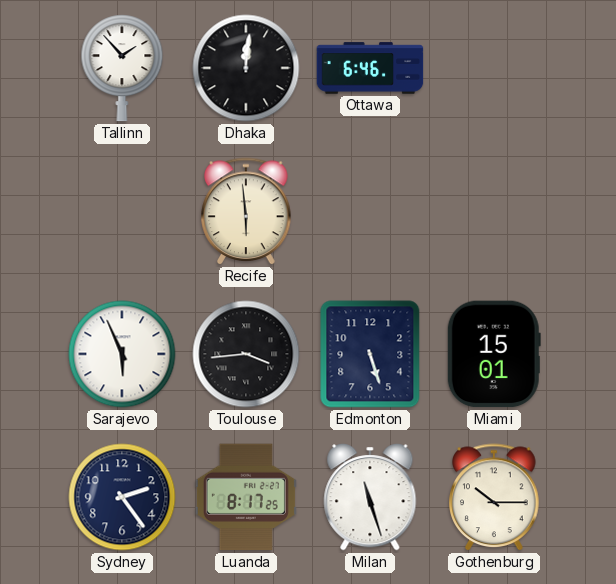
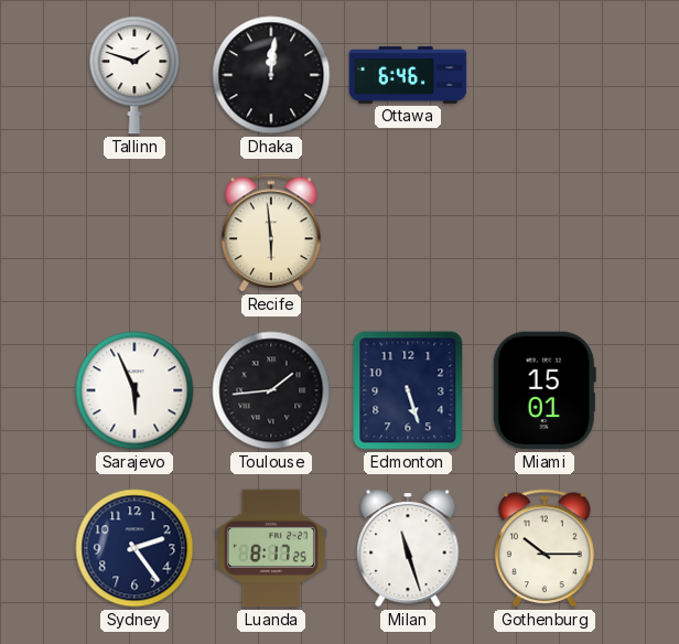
Tallinn: 1:53 -> 1:48
Toulouse: 3:44 -> 1:44
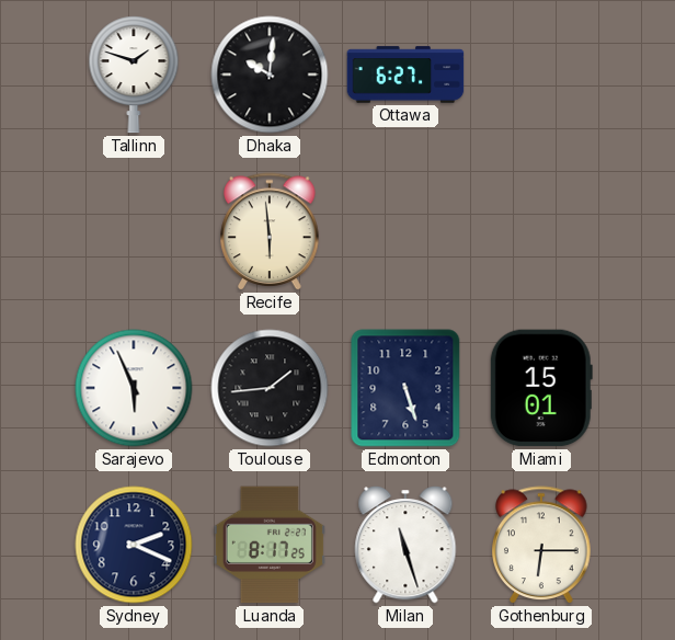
Dhaka: 12:01 -> 10:01
Ottawa: 6:46 -> 6:27
Sydney: 2:24 -> 2:19
Gothenburg: 10:15 -> 6:15
